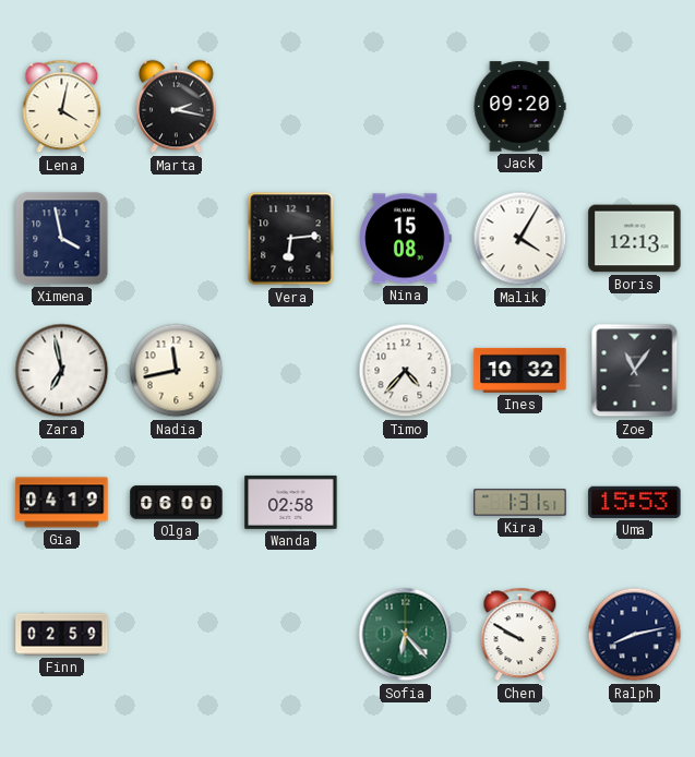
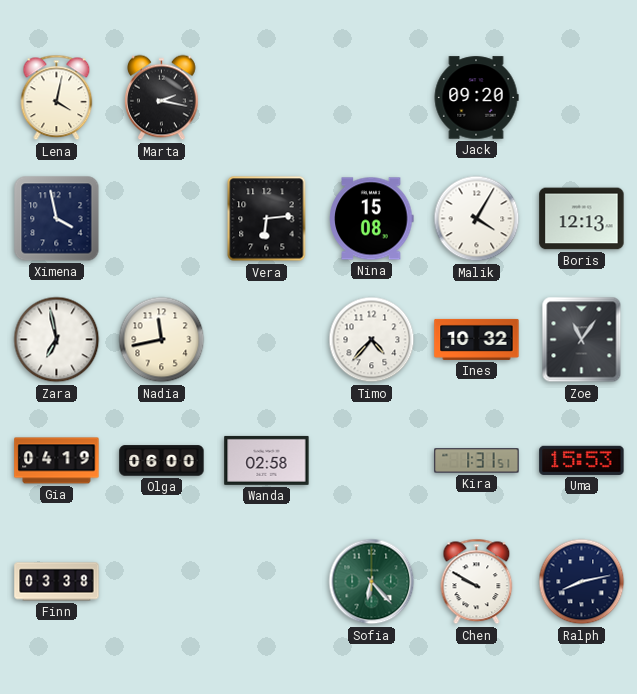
Finn: 02:59 -> 03:38
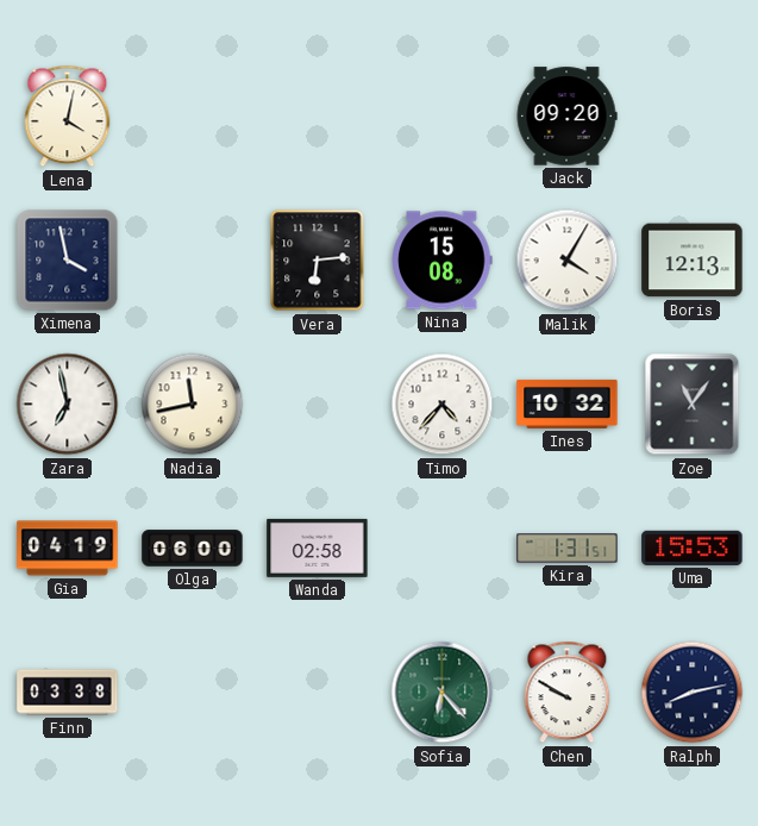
Marta: 2:17 -> none
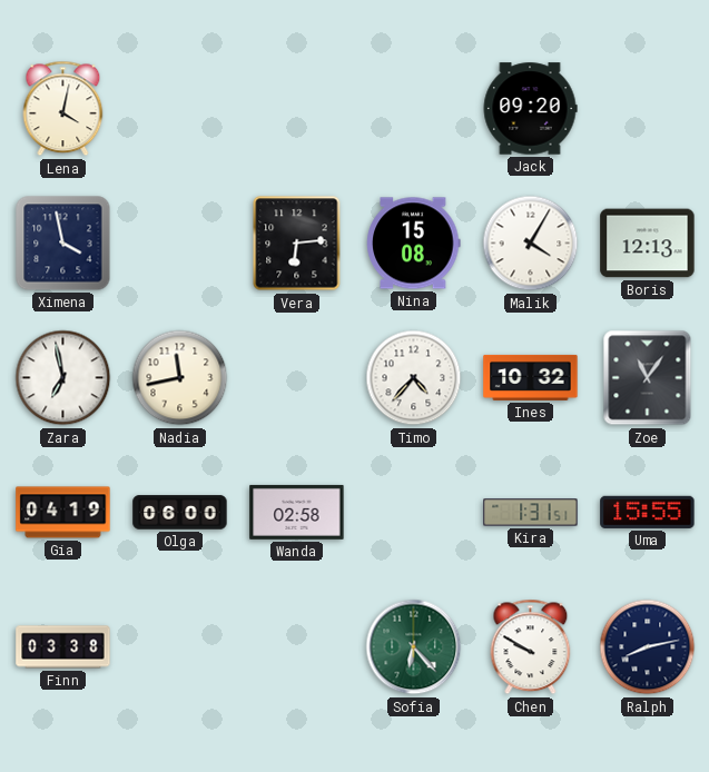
Uma: 15:53 -> 15:55
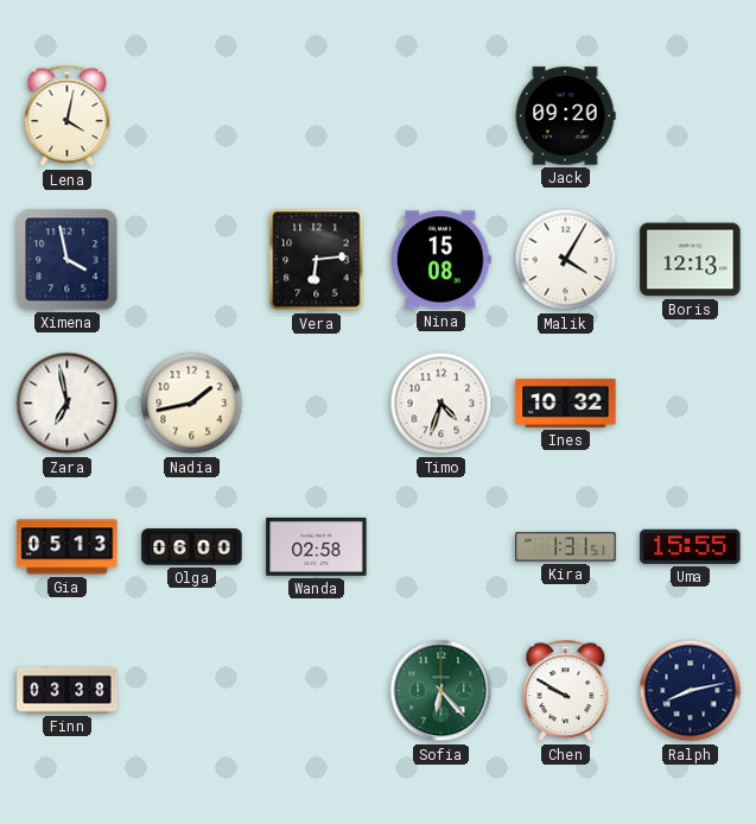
Nadia: 11:43 -> 1:43
Timo: 4:37 -> 4:33
Zoe: 11:06 -> none
Gia: 04:19 -> 05:13
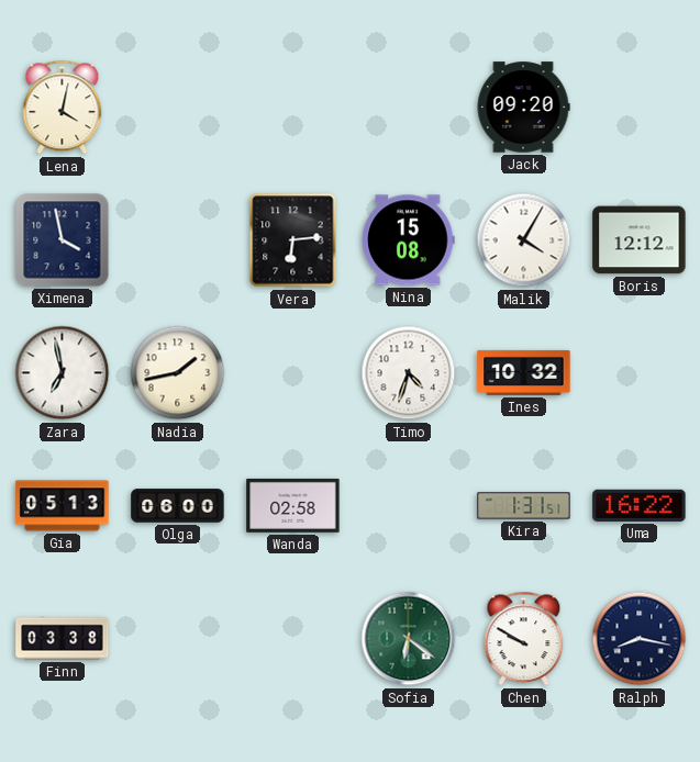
Boris: 12:13 -> 12:12
Uma: 15:55 -> 16:22
Sofia: 6:23 -> 6:21
Ralph: 8:13 -> 8:17
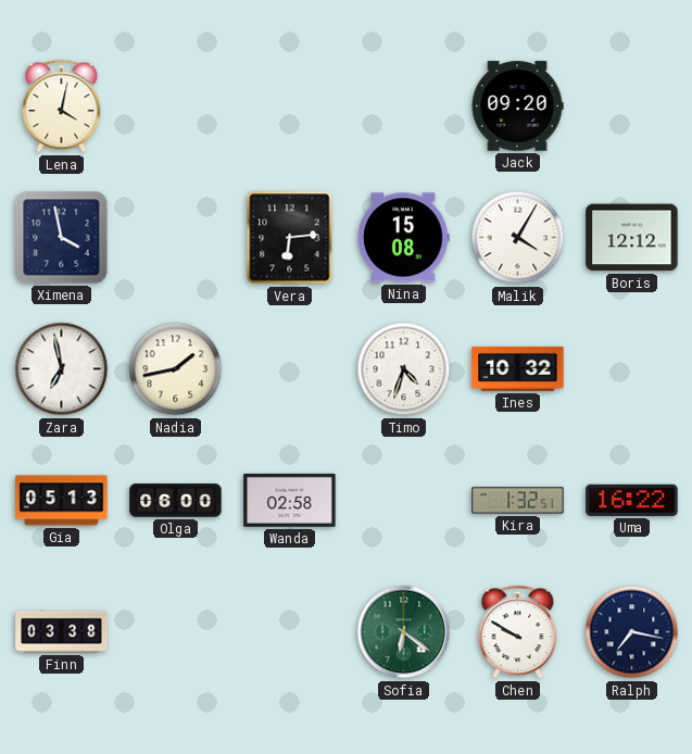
Kira: 1:31 -> 1:32
Ralph: 8:17 -> 7:17
